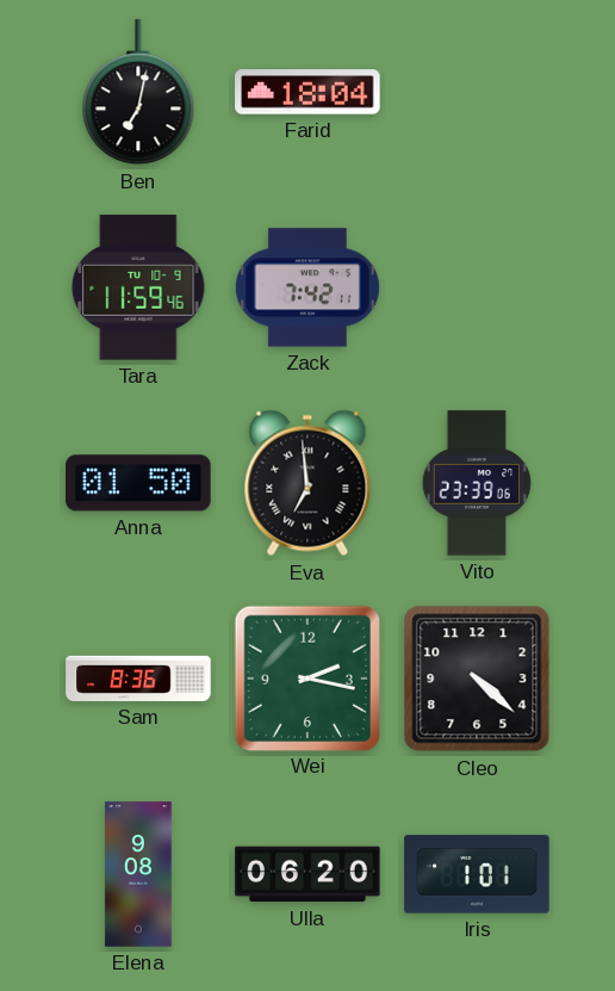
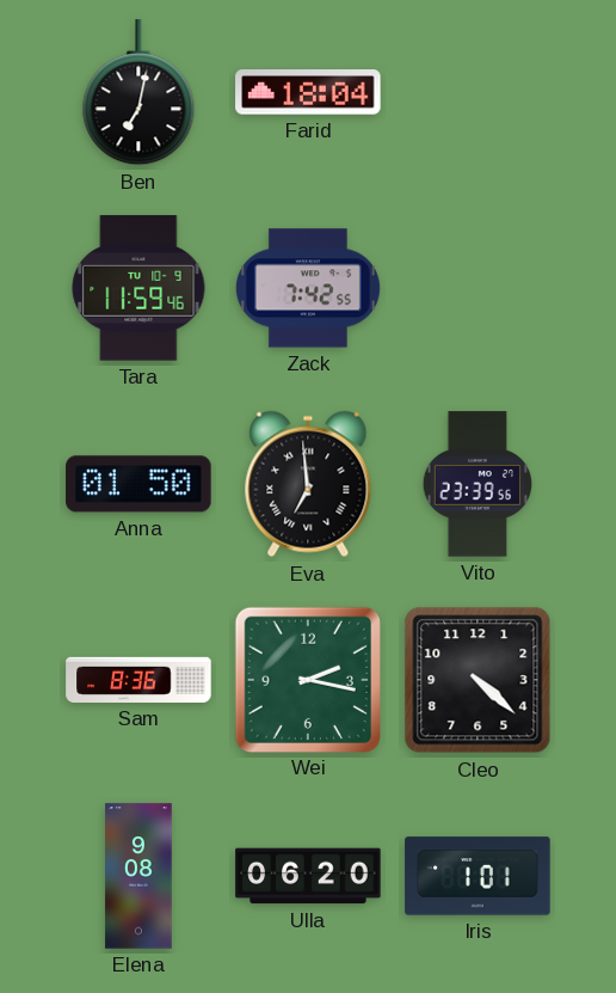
Zack: 7:42:11 -> 7:42:55
Vito: 23:39:06 -> 23:39:56
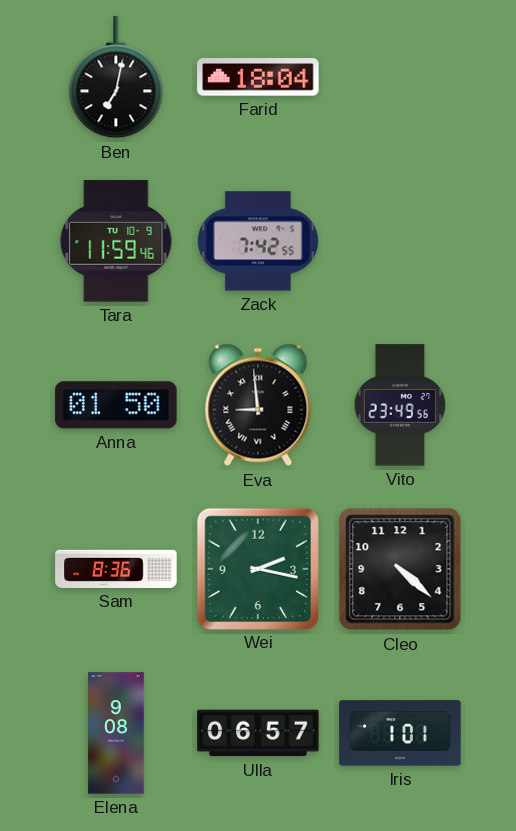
Eva: 6:59 -> 8:59
Vito: 23:39 -> 23:49
Ulla: 06:20 -> 06:57
